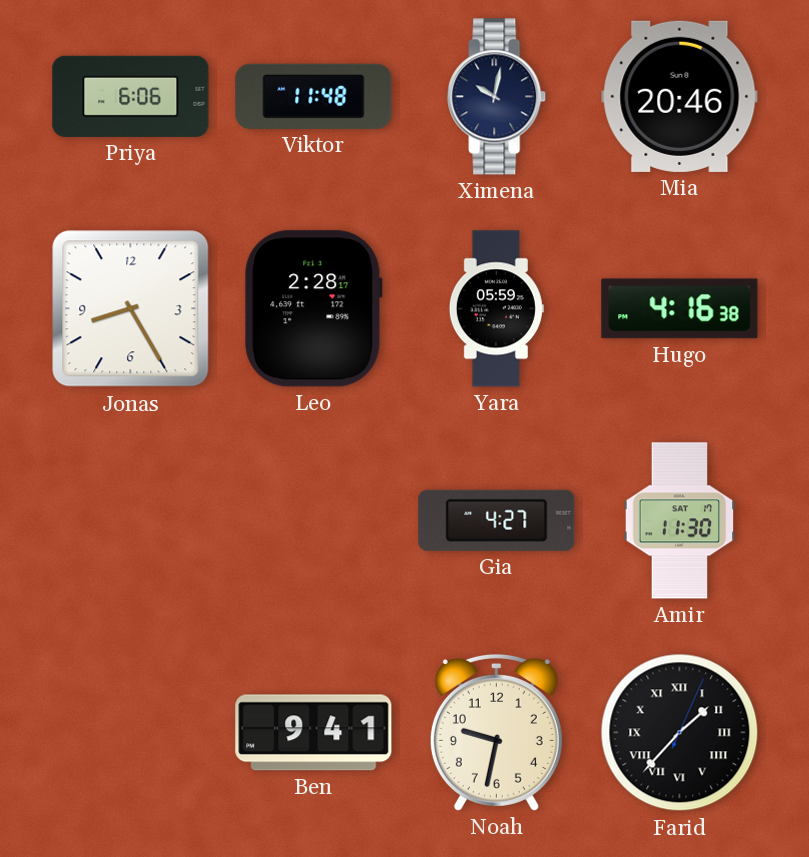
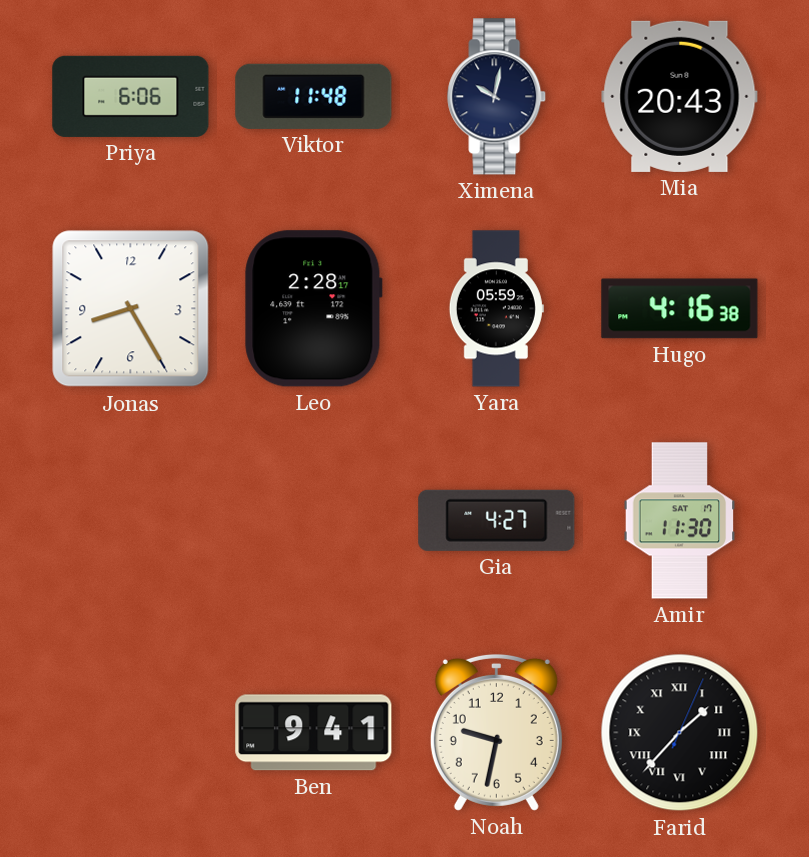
Mia: 20:46 -> 20:43
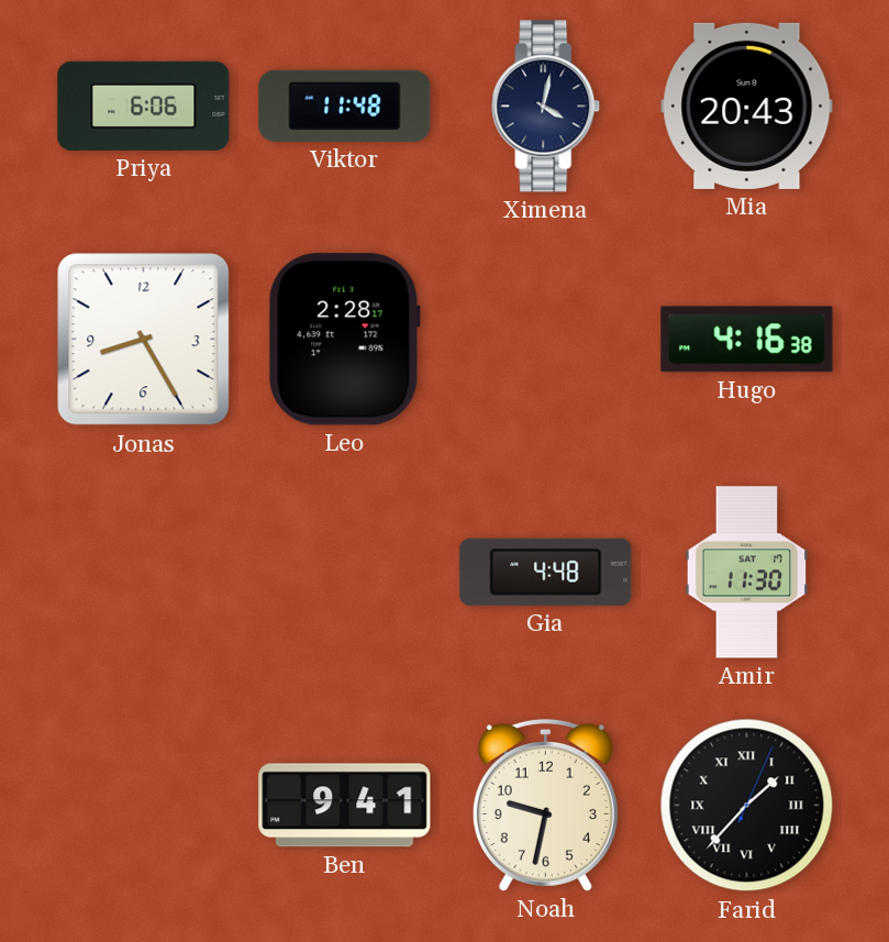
Ximena: 10:02 -> 4:02
Yara: 05:59 -> none
Gia: 4:27 -> 4:48
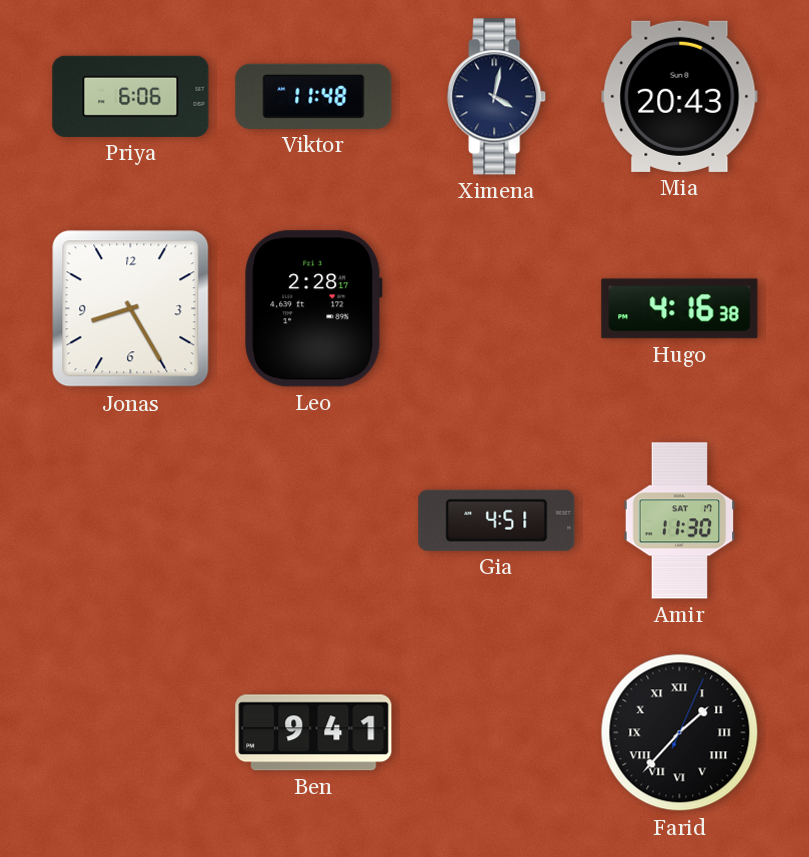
Gia: 4:48 -> 4:51
Noah: 9:32 -> none
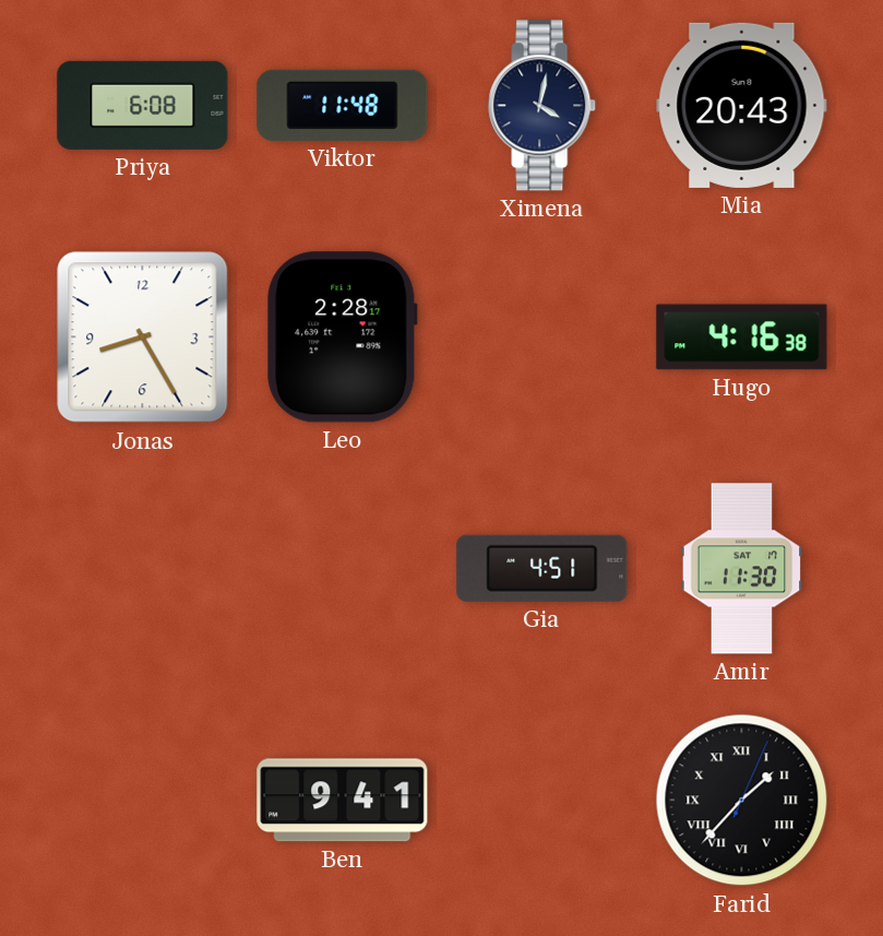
Priya: 6:06 -> 6:08
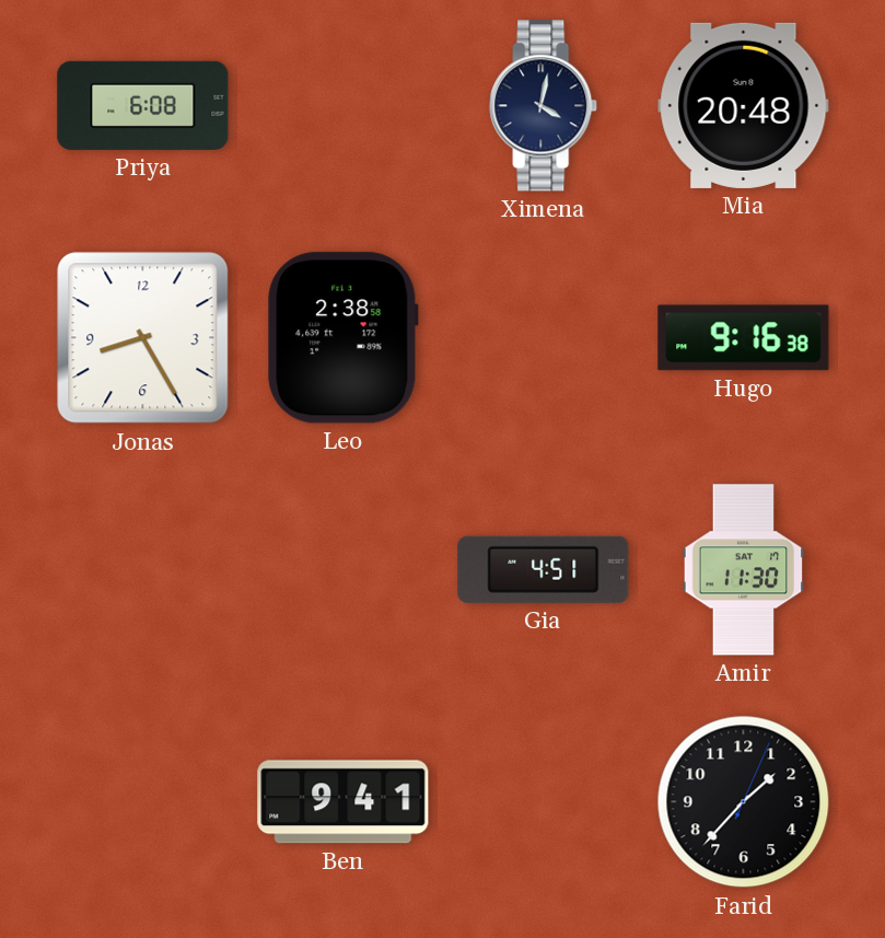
Viktor: 11:48 -> none
Mia: 20:43 -> 20:48
Leo: 2:28 -> 2:38
Hugo: 4:16 -> 9:16
Farid numerals: Roman -> Arabic
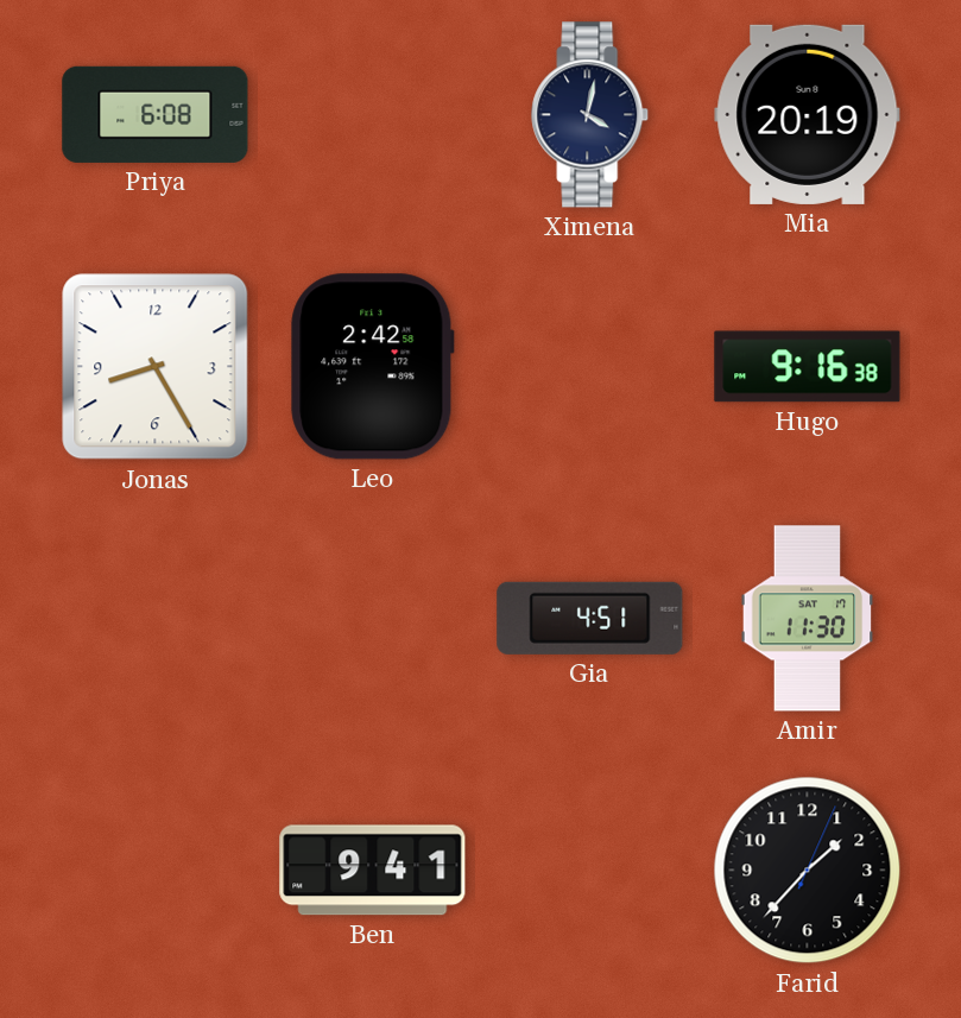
Mia: 20:48 -> 20:19
Leo: 2:38 -> 2:42
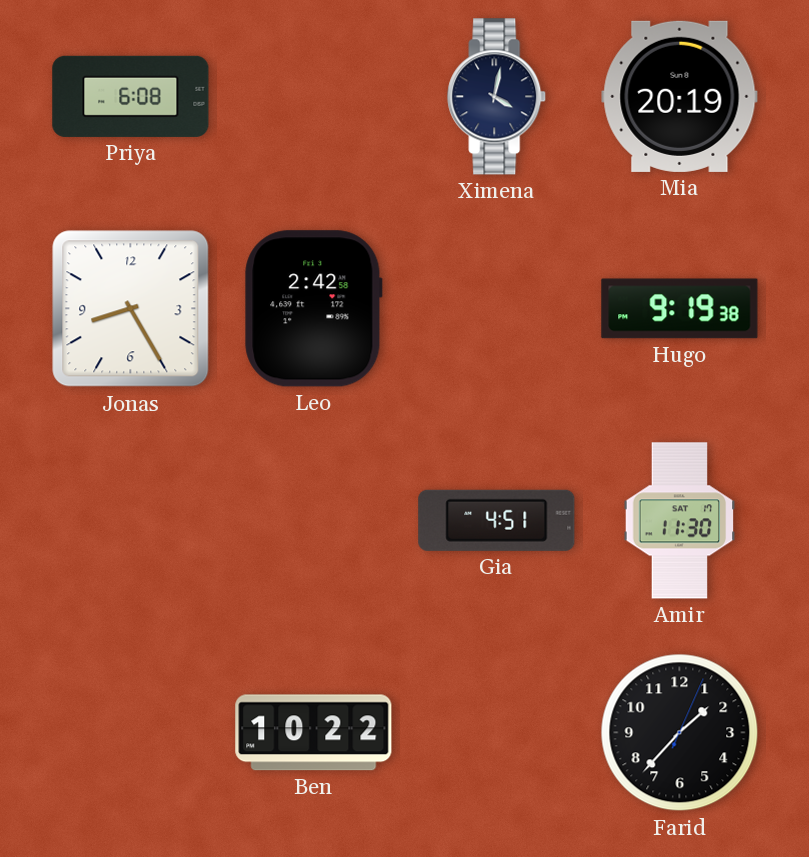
Hugo: 9:16 -> 9:19
Ben: 9:41 -> 10:22
